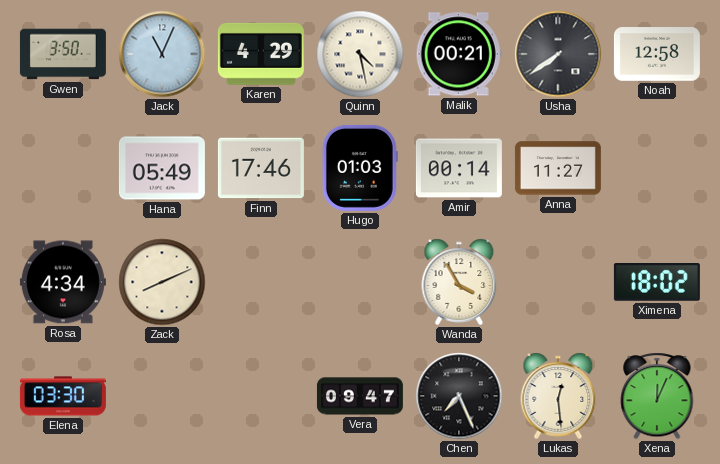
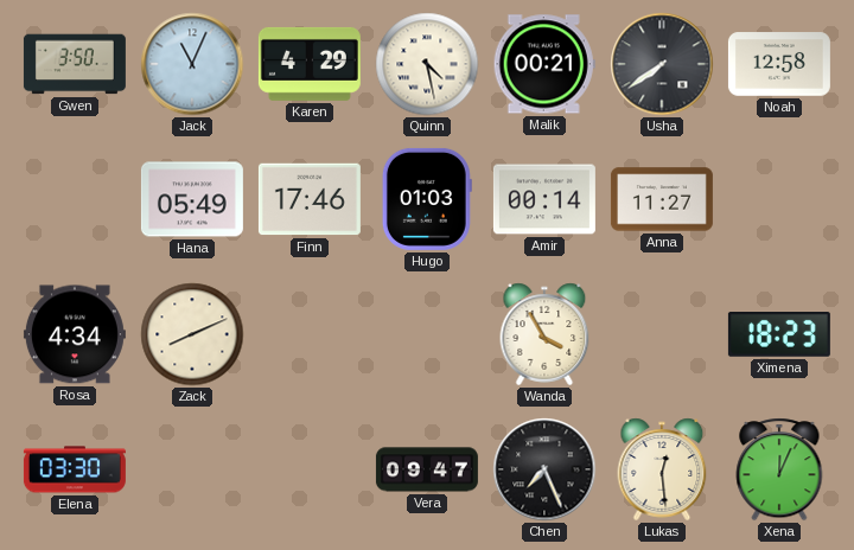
Ximena: 18:02 -> 18:23
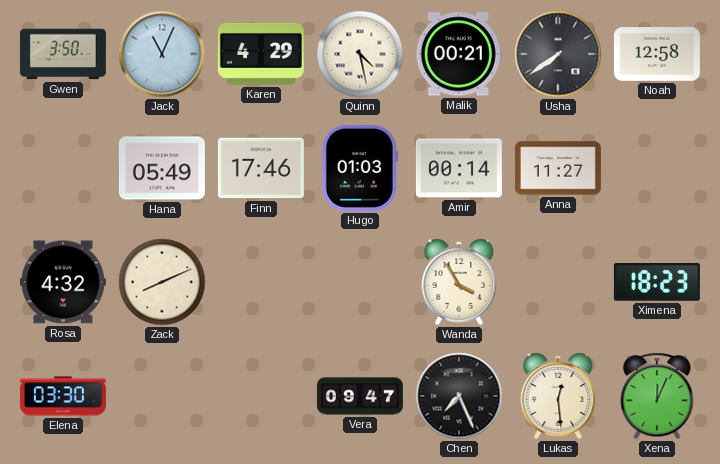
Rosa: 4:34 -> 4:32
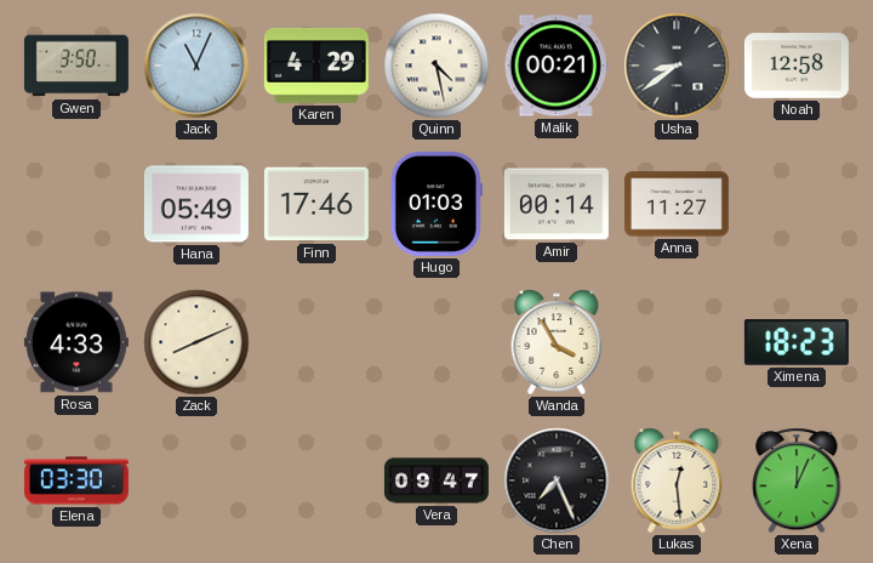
Usha: 7:39 -> 8:39
Rosa: 4:32 -> 4:33
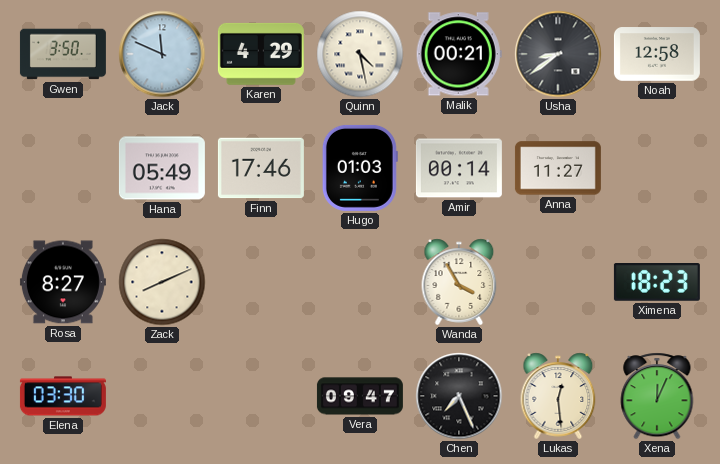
Jack: 11:04 -> 11:49
Rosa: 4:33 -> 8:27
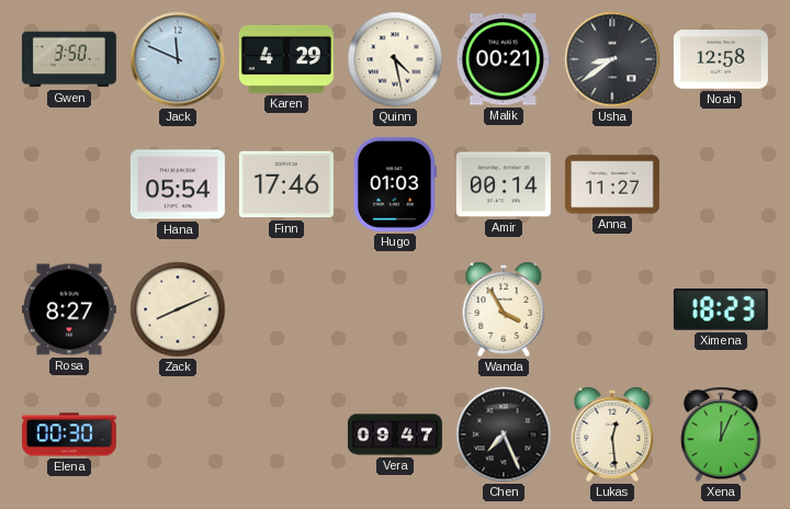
Hana: 05:49 -> 05:54
Elena: 03:30 -> 00:30
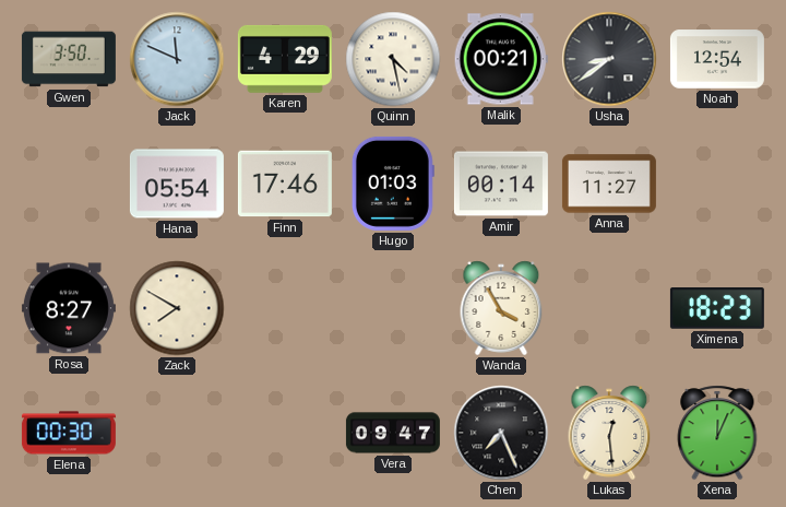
Noah: 12:58 -> 12:54
Zack: 8:11 -> 7:50
